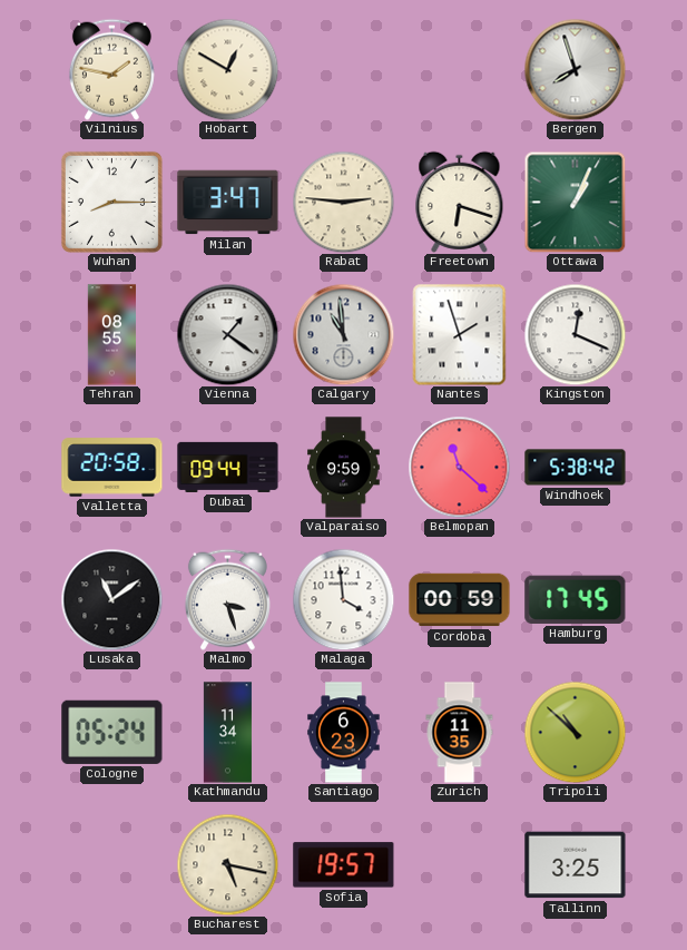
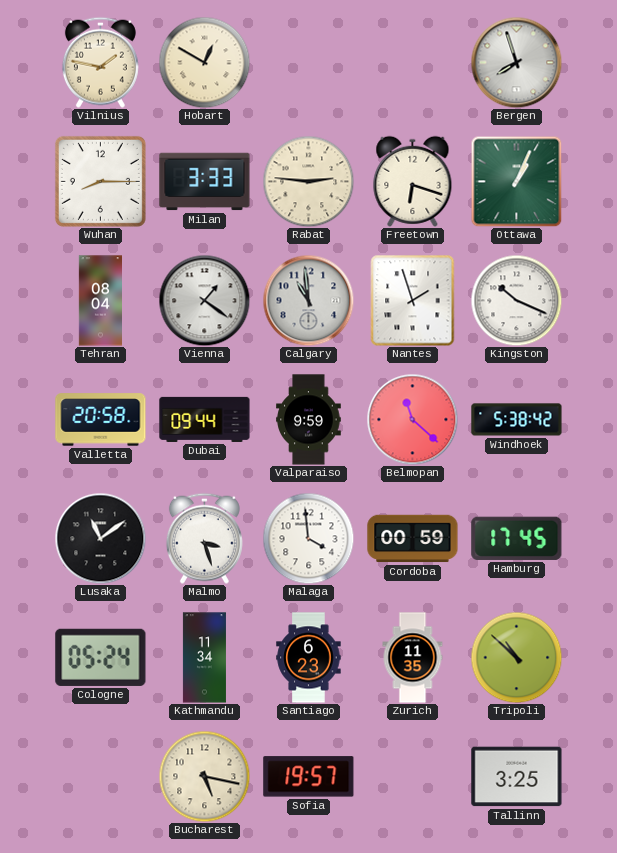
Milan: 3:47 -> 3:33
Tehran: 08:55 -> 08:04
Kingston: 12:19 -> 10:19
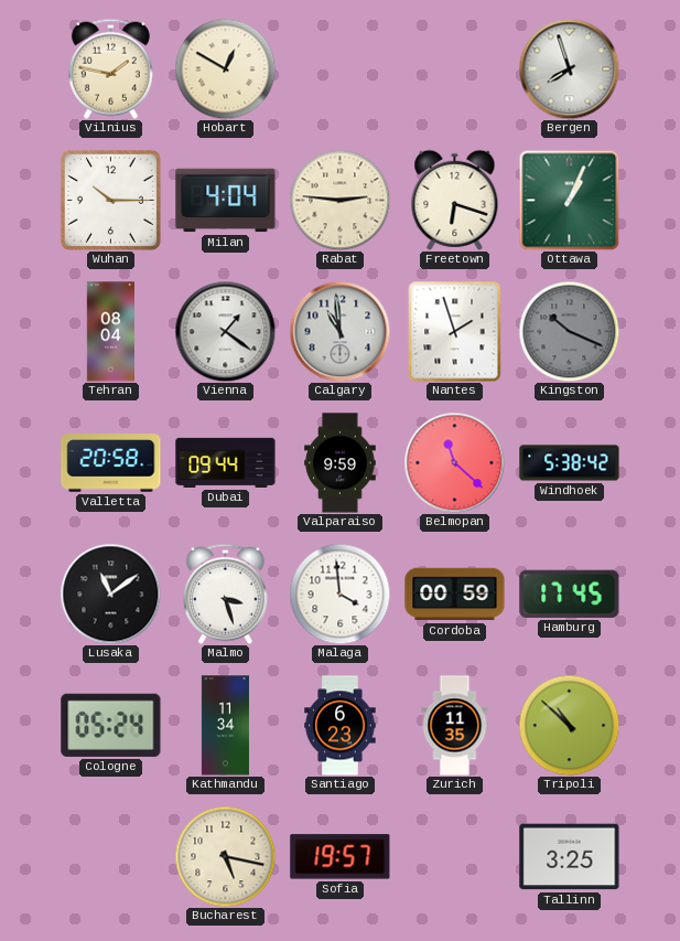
Wuhan: 8:15 -> 10:15
Milan: 3:33 -> 4:04
Kingston dial: white -> grey
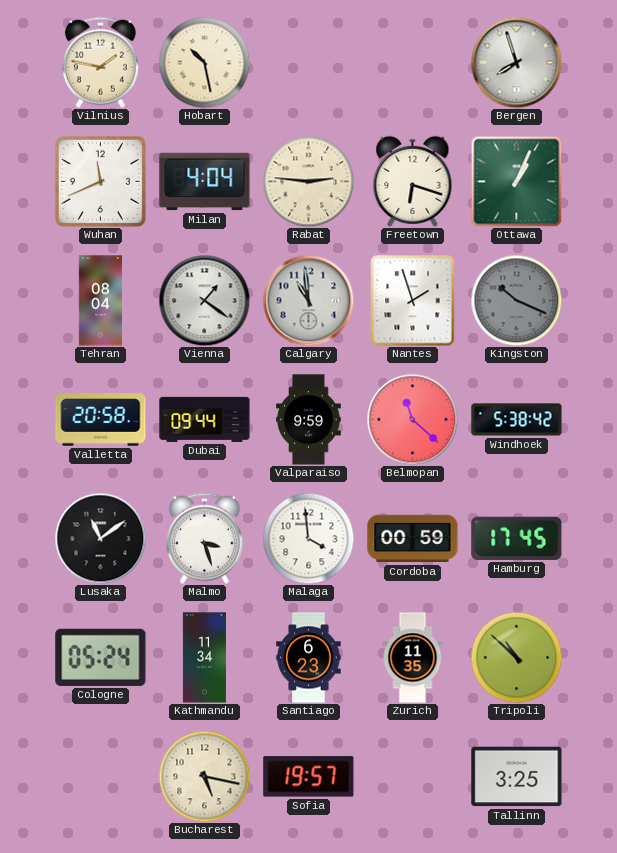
Hobart: 12:50 -> 10:28
Wuhan: 10:15 -> 11:41
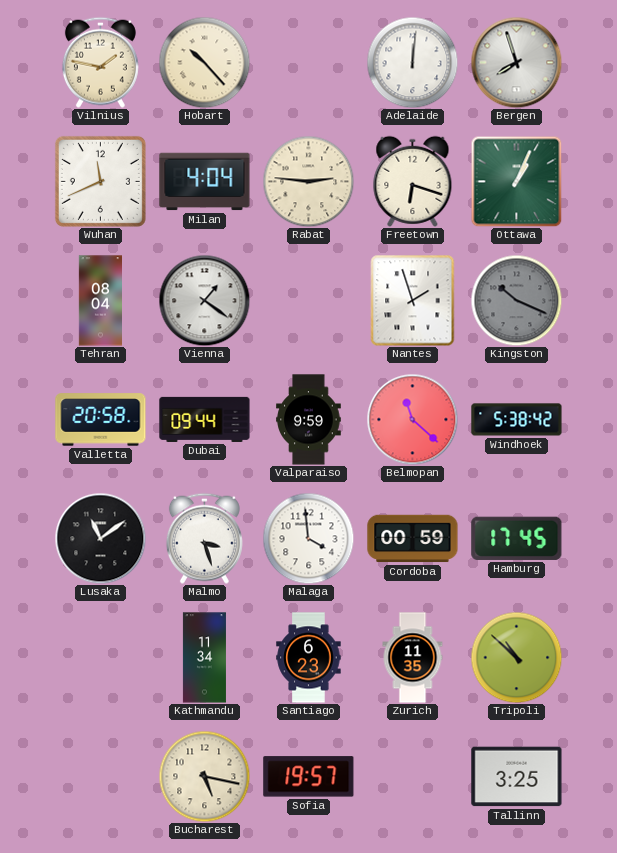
Hobart: 10:28 -> 10:23
Adelaide: none -> 12:01
Calgary: 10:59 -> none
Cologne: 05:24 -> none
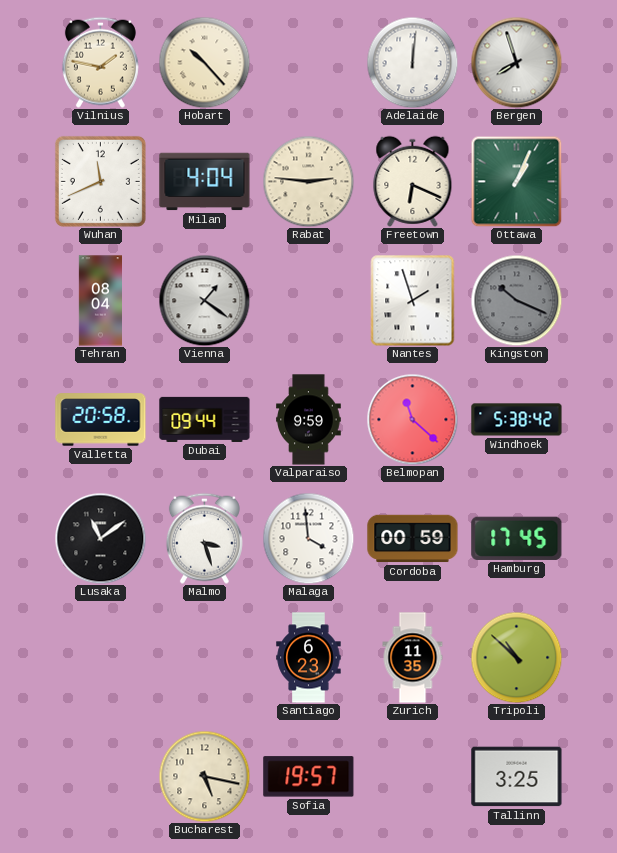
Freetown: 6:18 -> 6:19
Kathmandu: 11:34 -> none
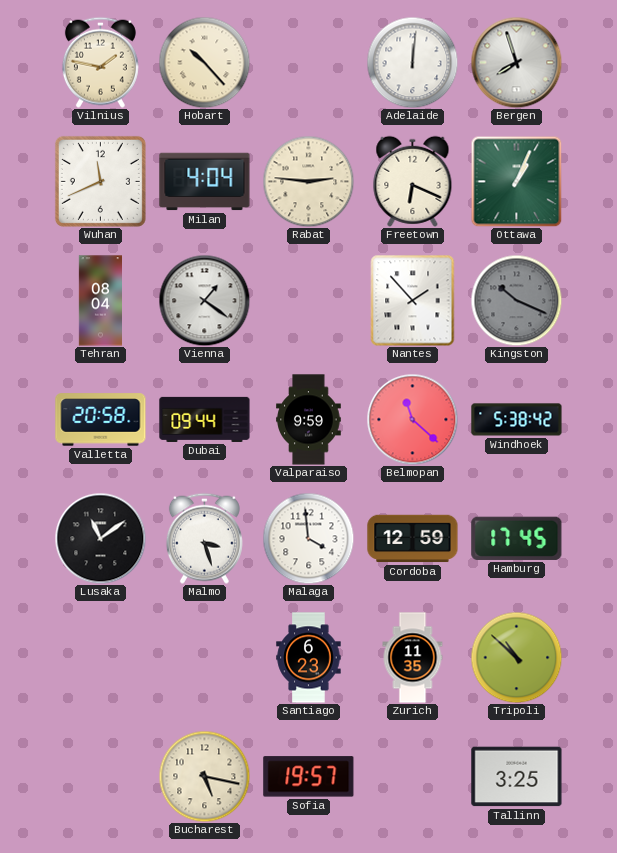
Nantes: 1:57 -> 1:53
Cordoba: 00:59 -> 12:59
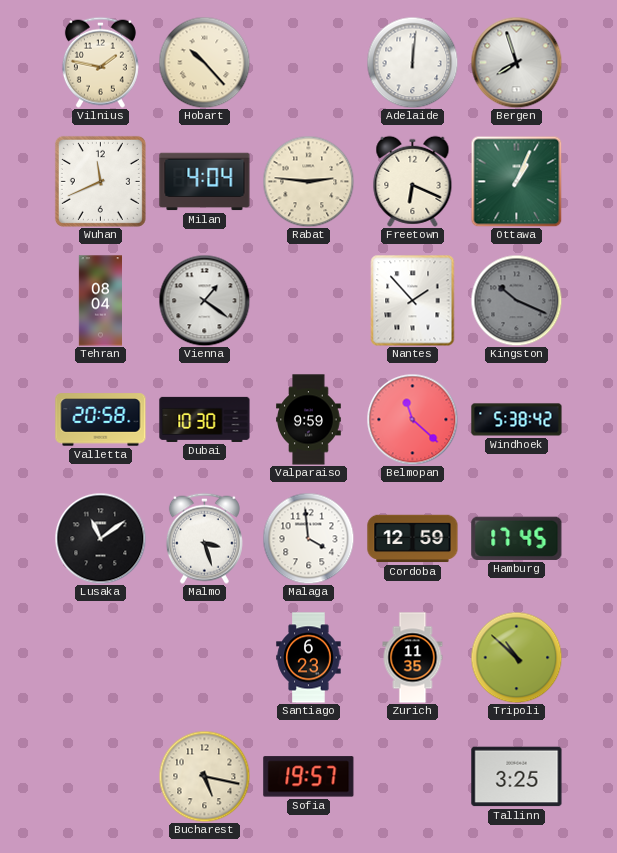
Dubai: 09:44 -> 10:30
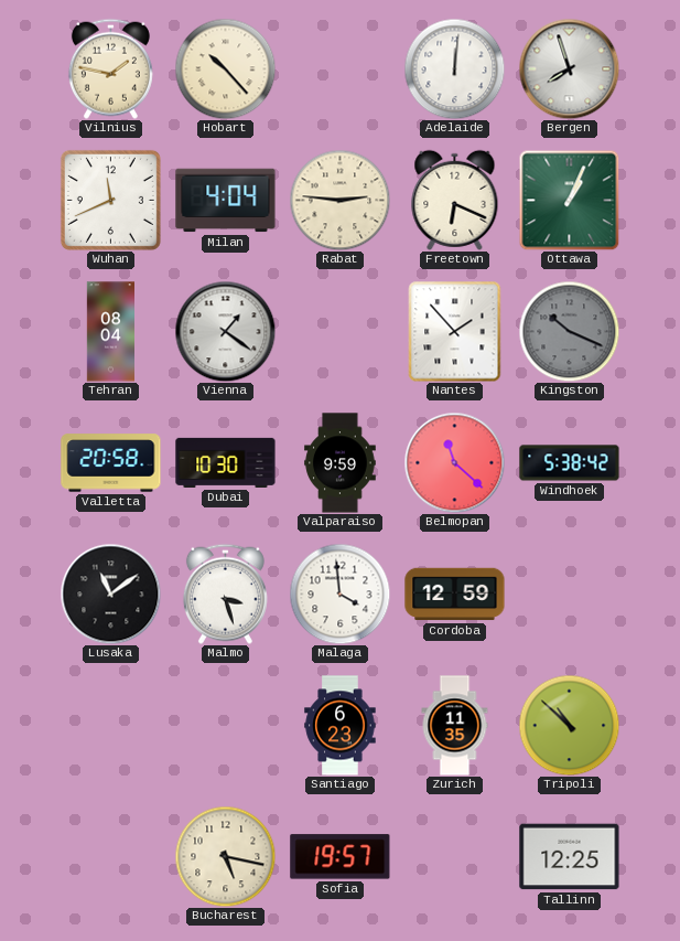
Hamburg: 17:45 -> none
Tallinn: 3:25 -> 12:25
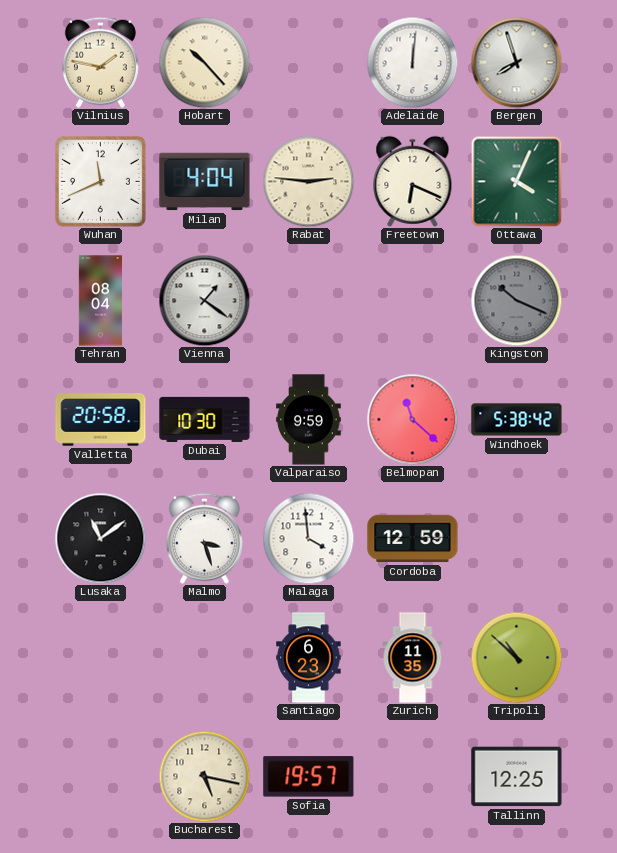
Ottawa: 1:04 -> 4:04
Nantes: 1:53 -> none
